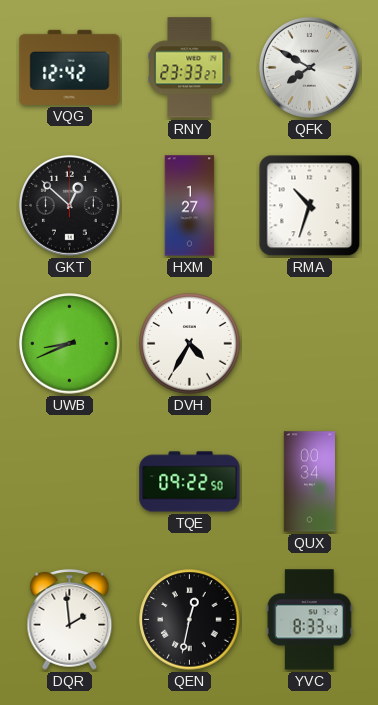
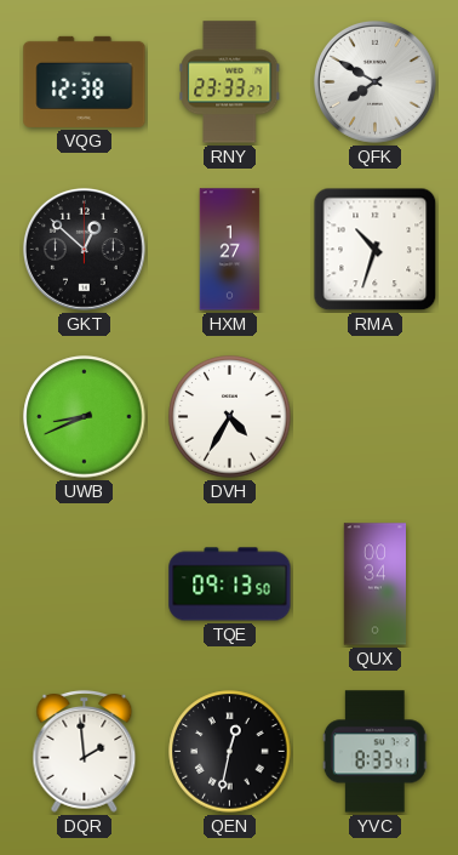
VQG: 12:42 -> 12:38
TQE: 09:22 -> 09:13
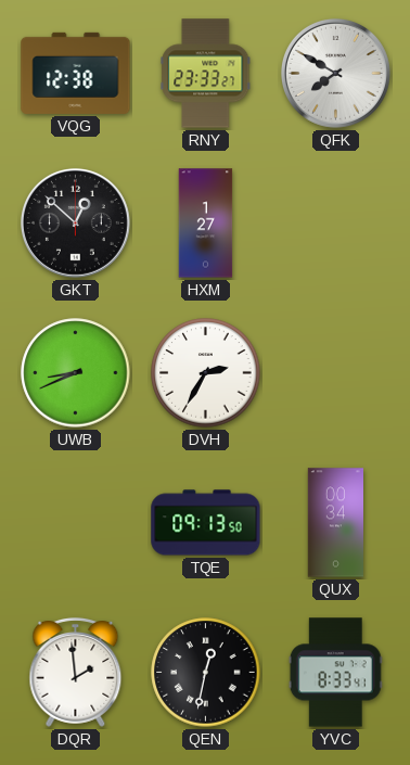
RMA: 10:33 -> none
DVH: 4:35 -> 2:35
